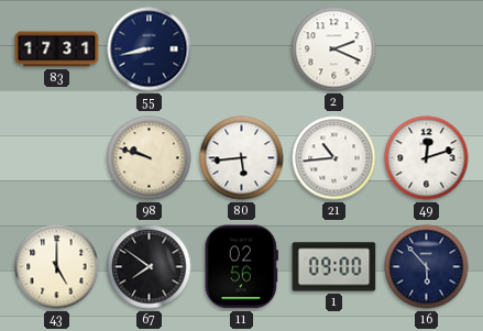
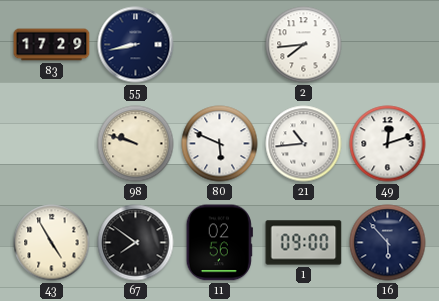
83: 17:31 -> 17:29
2: 2:19 -> 7:44
80: 5:44 -> 5:49
43: 5:00 -> 4:55
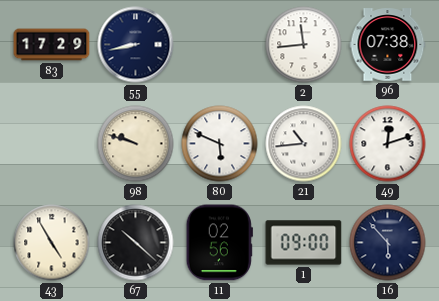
2: 7:44 -> 11:44
96: none -> 07:38
67: 7:51 -> 10:22
